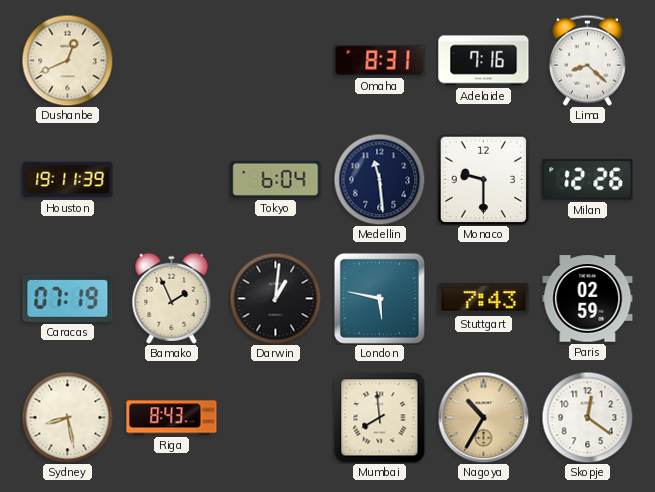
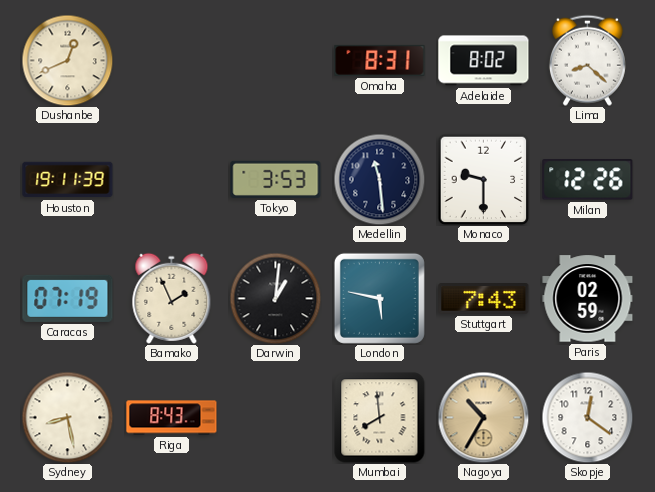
Adelaide: 7:16 -> 8:02
Tokyo: 6:04 -> 3:53
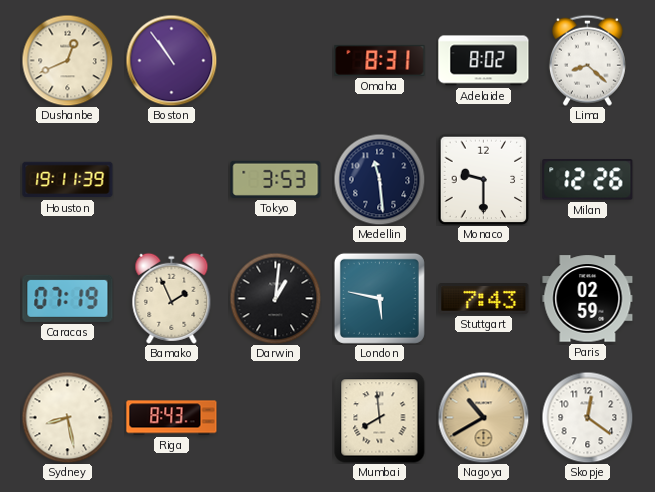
Boston: none -> 10:54
Nagoya: 10:35 -> 10:40
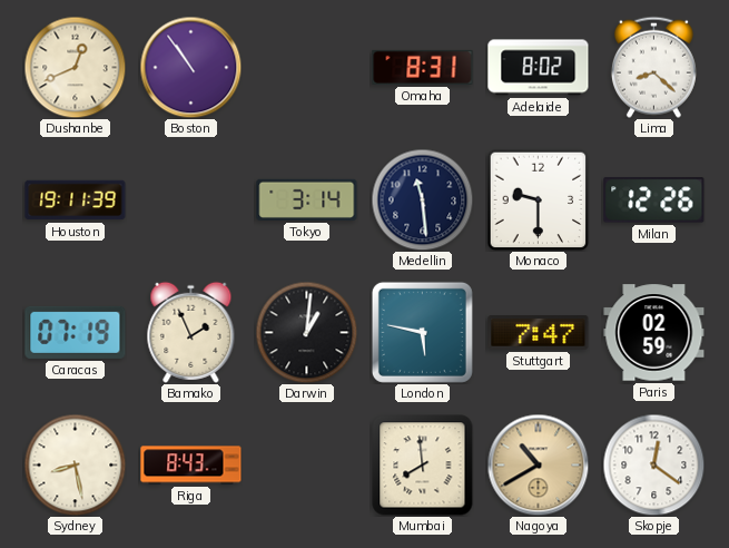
Tokyo: 3:53 -> 3:14
Stuttgart: 7:43 -> 7:47
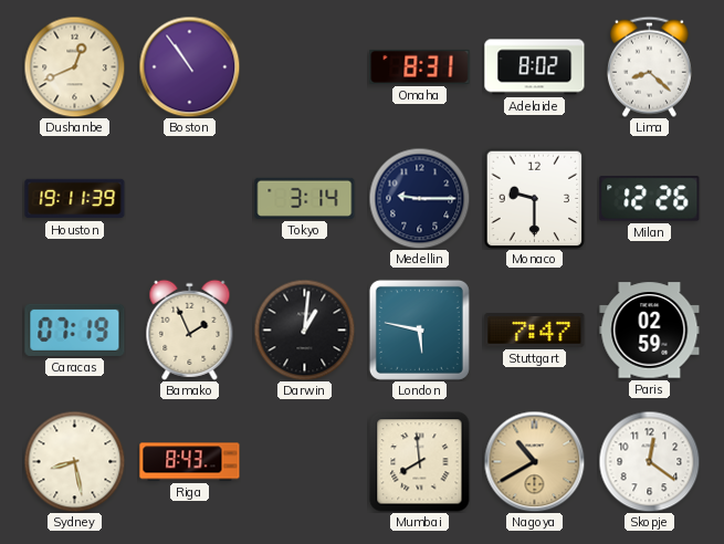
Medellin: 11:29 -> 9:15
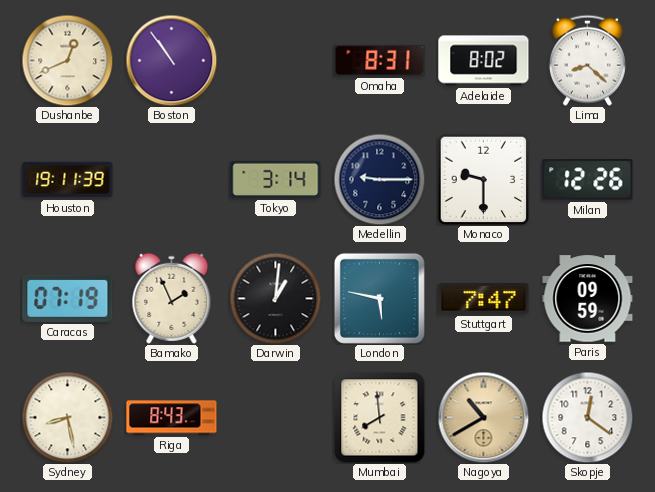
Paris: 02:59 -> 09:59
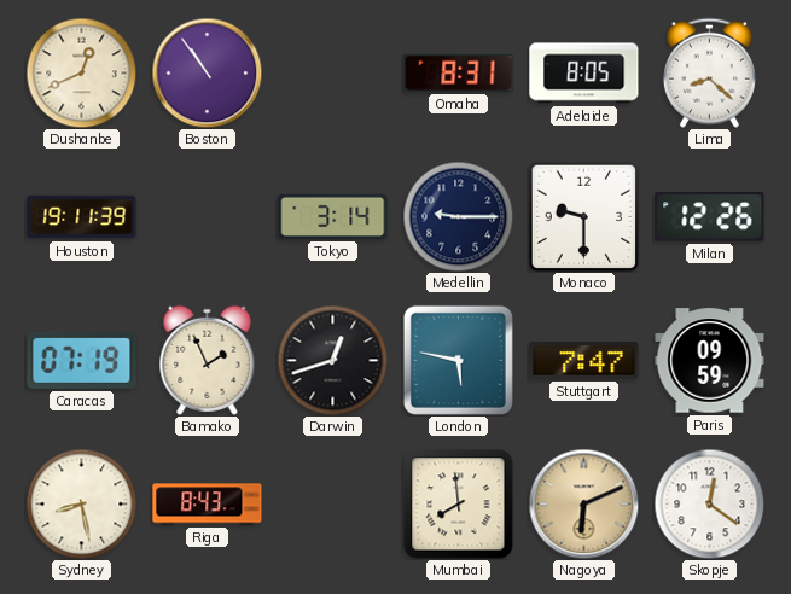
Adelaide: 8:02 -> 8:05
Darwin: 1:01 -> 12:42
Nagoya: 10:40 -> 6:11
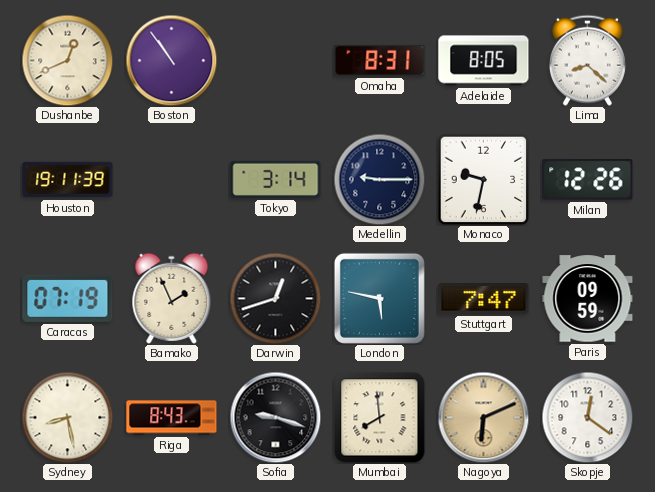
Monaco: 9:30 -> 9:32
Sofia: none -> 9:18
